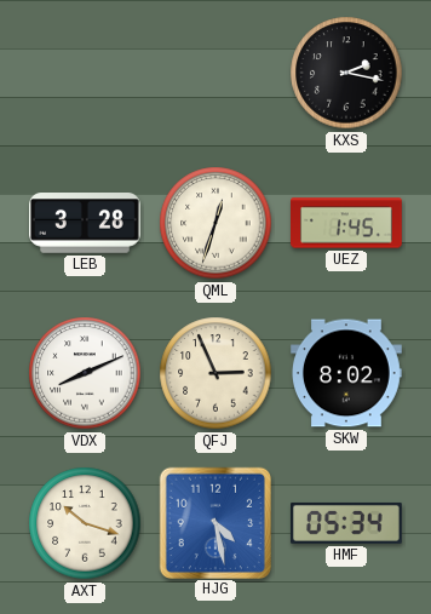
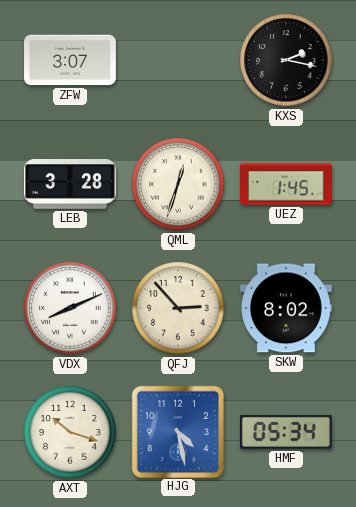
ZFW: none -> 3:07
QFJ: 2:56 -> 2:53
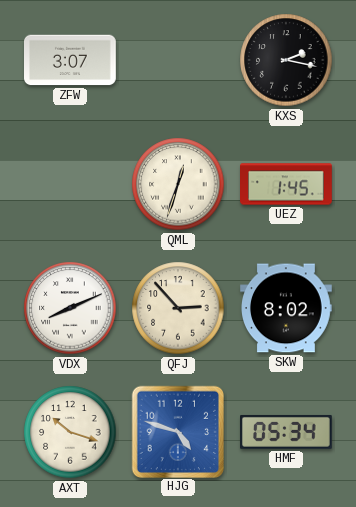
LEB: 3:28 -> none
HJG: 4:28 -> 4:48
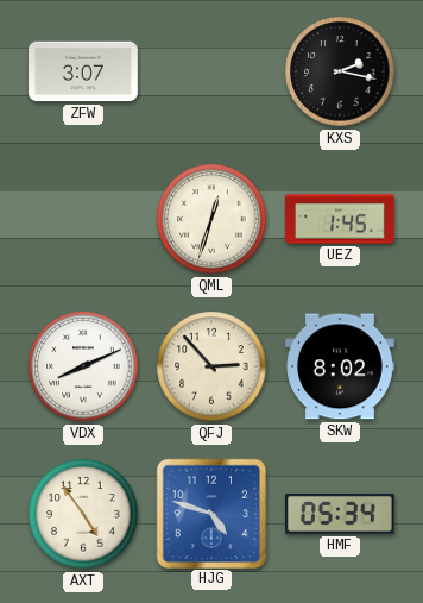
AXT: 10:18 -> 4:54
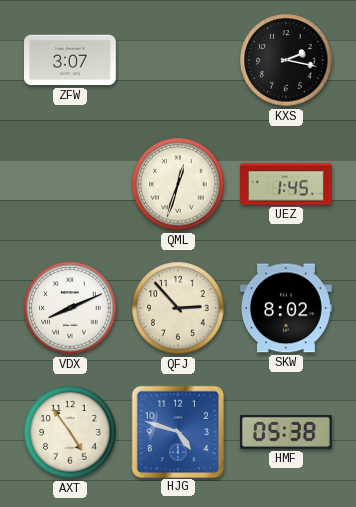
HMF: 05:34 -> 05:38
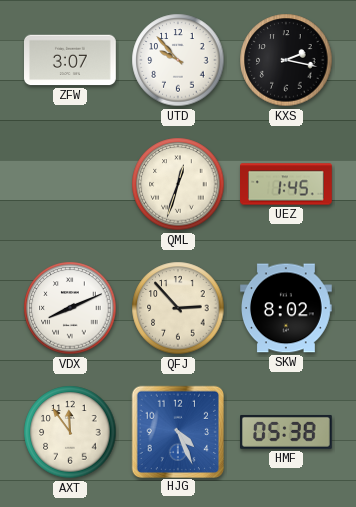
UTD: none -> 9:53
AXT: 4:54 -> 11:54
HJG: 4:48 -> 4:26
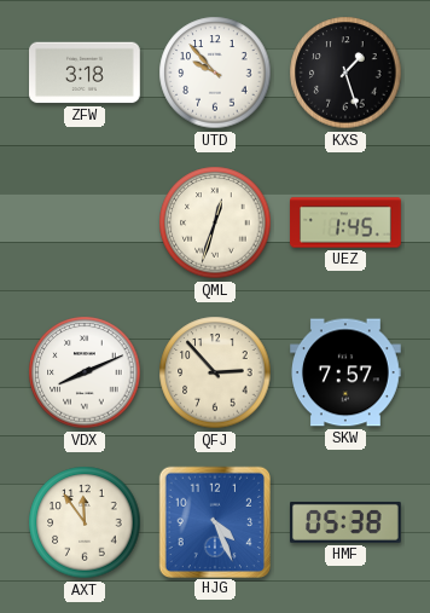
ZFW: 3:07 -> 3:18
KXS: 2:17 -> 1:27
SKW: 8:02 -> 7:57
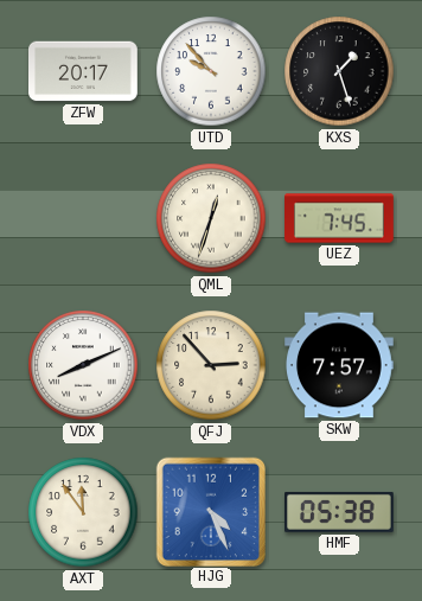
ZFW: 3:18 -> 20:17
UEZ: 1:45 -> 7:45
